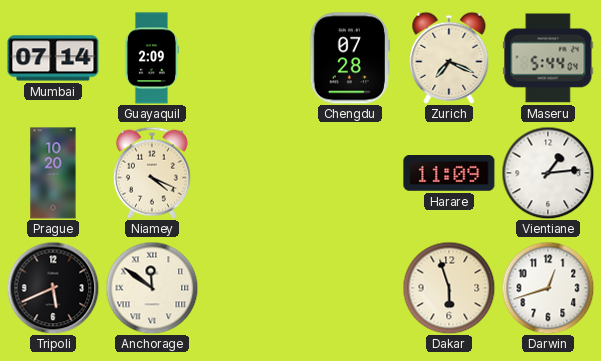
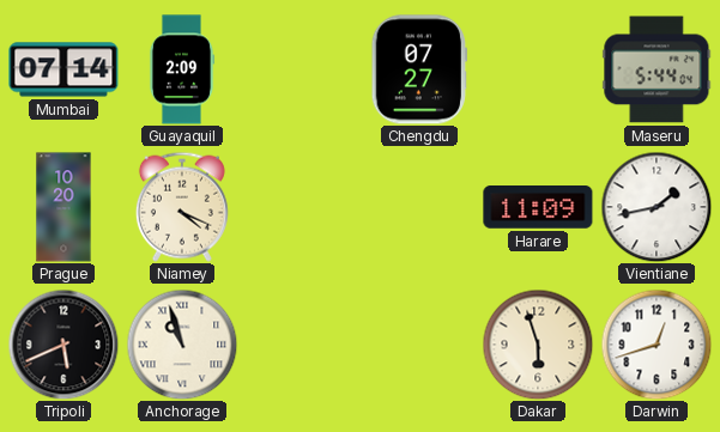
Chengdu: 07:28 -> 07:27
Zurich: 7:19 -> none
Vientiane: 1:14 -> 1:43
Anchorage: 11:51 -> 10:57
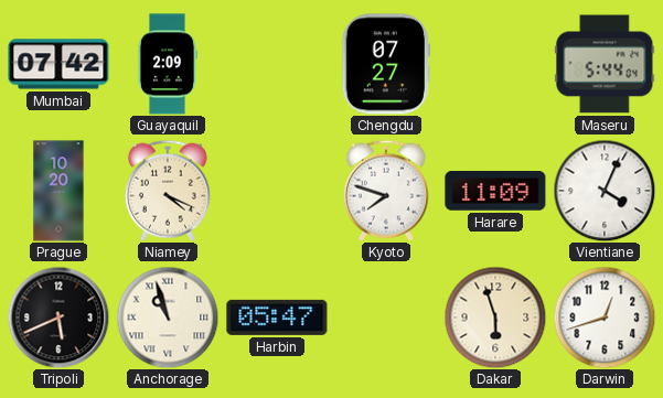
Mumbai: 07:14 -> 07:42
Kyoto: none -> 7:48
Vientiane: 1:43 -> 4:04
Harbin: none -> 05:47
